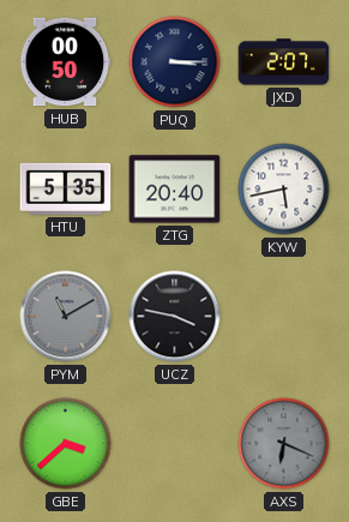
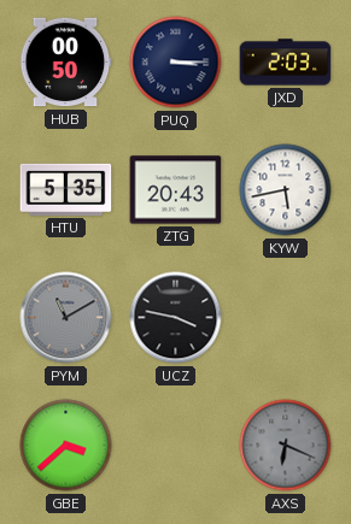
JXD: 2:07 -> 2:03
ZTG: 20:40 -> 20:43
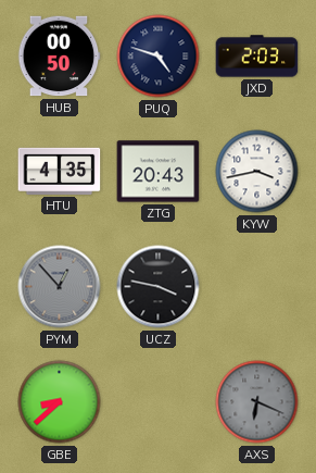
PUQ: 3:15 -> 4:48
HTU: 5:35 -> 4:35
KYW: 5:43 -> 3:43
PYM: 11:10 -> 12:53
GBE: 3:38 -> 8:38
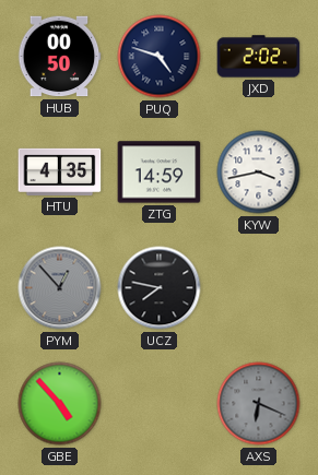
JXD: 2:03 -> 2:02
ZTG: 20:43 -> 14:59
UCZ: 3:47 -> 7:47
GBE: 8:38 -> 4:53
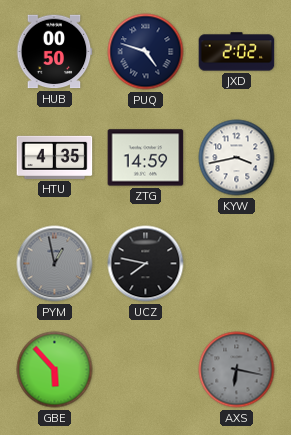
PYM: 12:53 -> 12:58
GBE: 4:53 -> 5:53
AXS: 6:19 -> 6:17
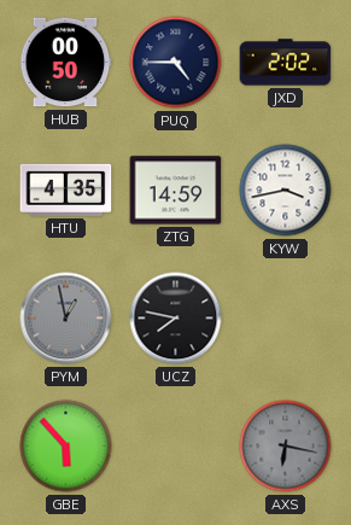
PUQ: 4:48 -> 4:45
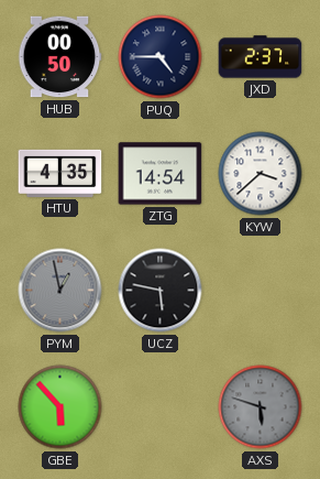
JXD: 2:02 -> 2:37
ZTG: 14:59 -> 14:54
KYW: 3:43 -> 3:38
UCZ: 7:47 -> 5:47
AXS: 6:17 -> 5:48
